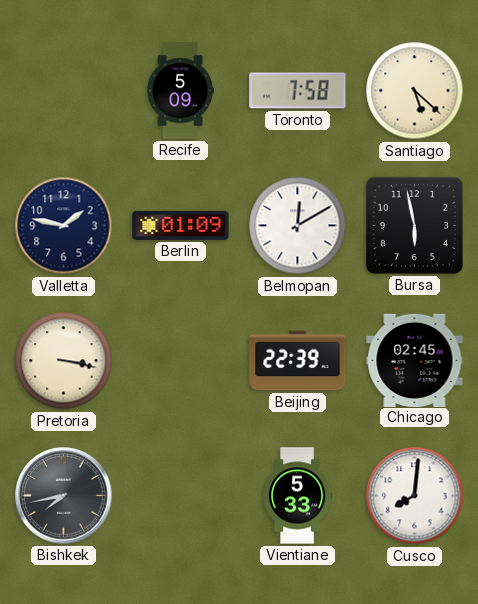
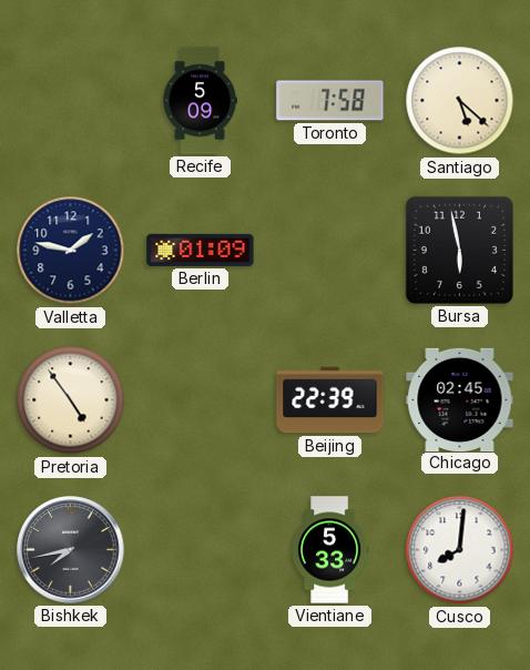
Belmopan: 12:10 -> none
Pretoria: 3:17 -> 4:54
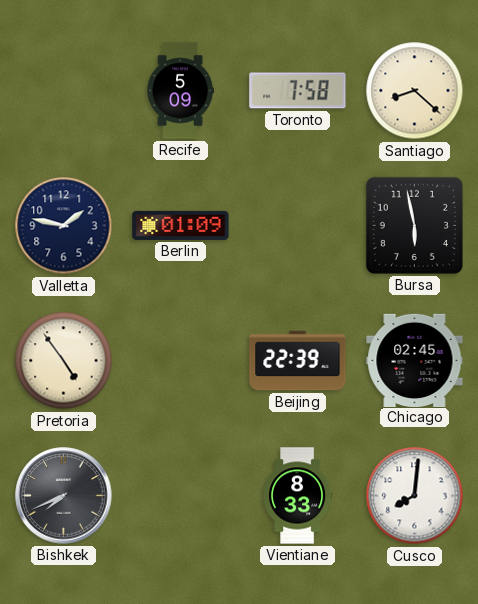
Santiago: 5:22 -> 8:22
Bishkek: 7:43 -> 7:41
Vientiane: 5:33 -> 8:33
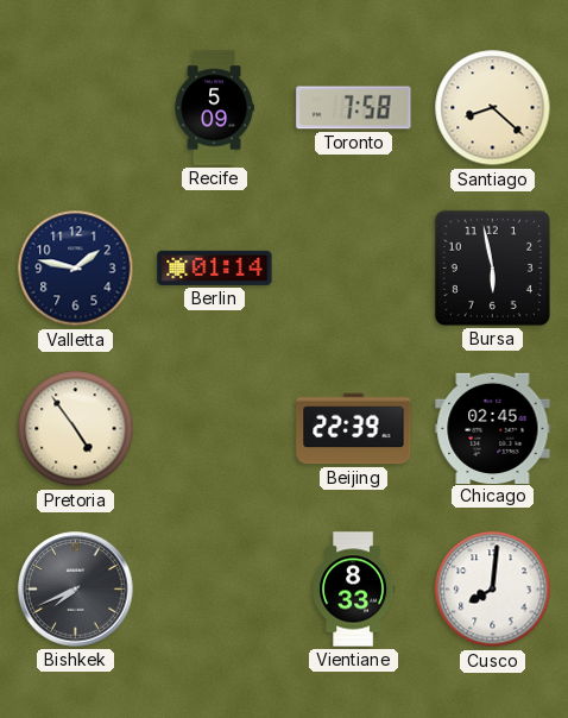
Berlin: 01:09 -> 01:14
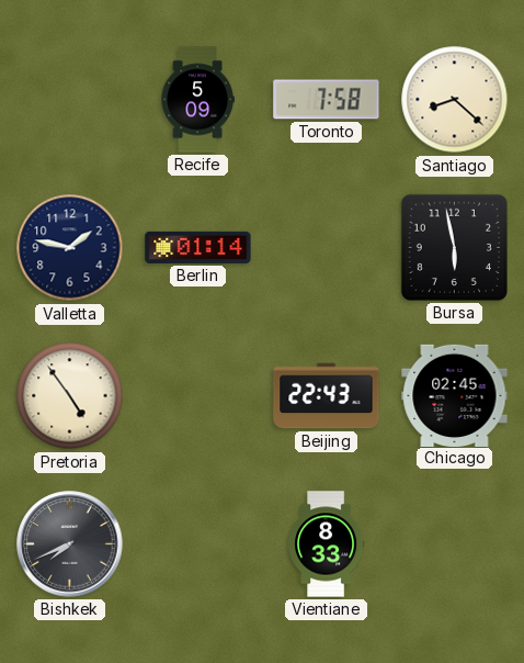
Beijing: 22:39 -> 22:43
Cusco: 8:01 -> none
